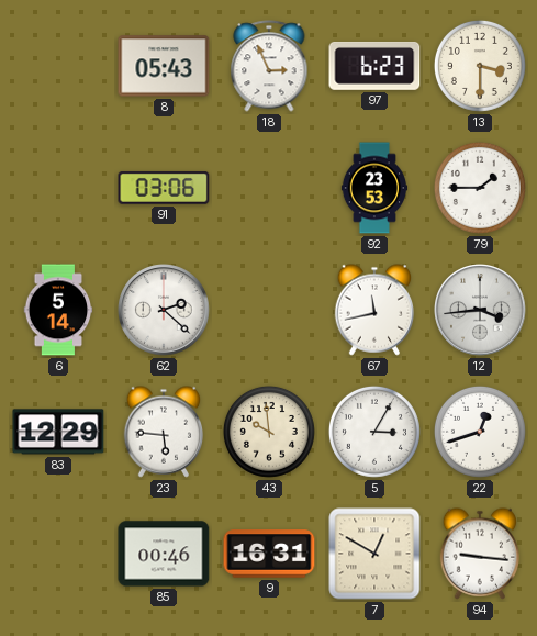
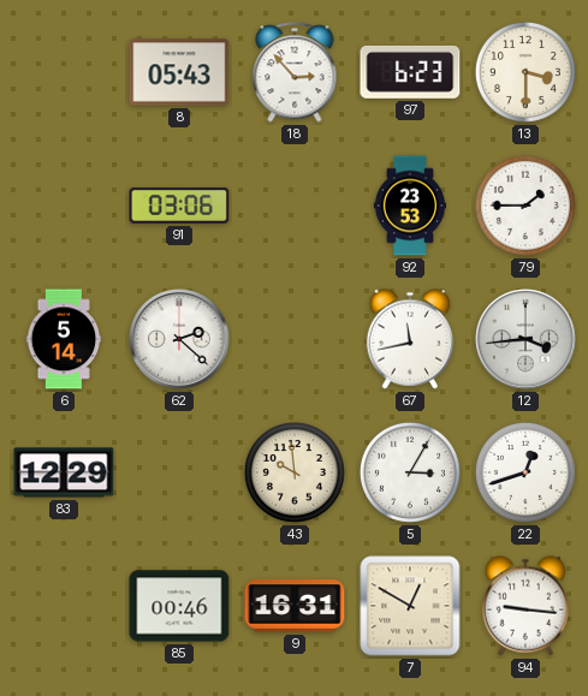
18: 2:56 -> 2:53
23: 5:46 -> none
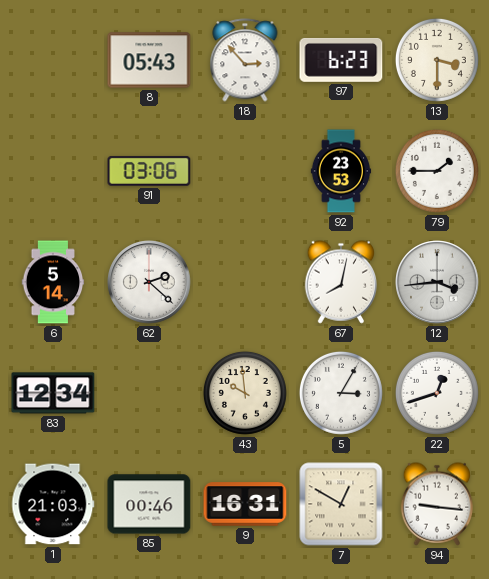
67: 11:43 -> 8:02
83: 12:29 -> 12:34
1: none -> 21:03
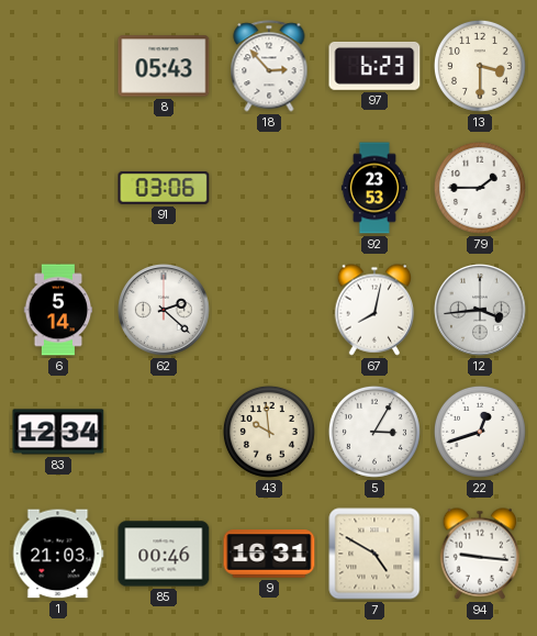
7: 12:50 -> 4:50
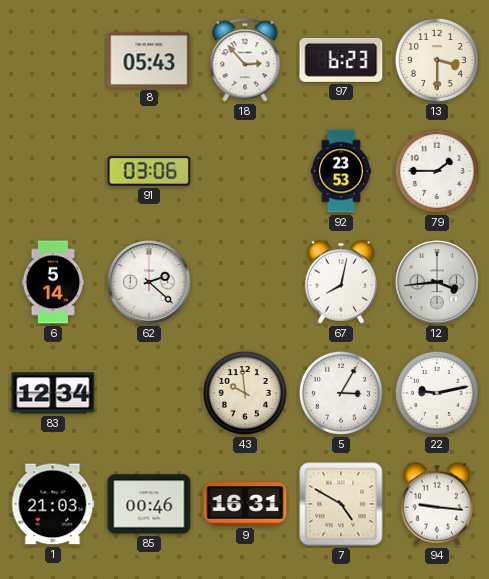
22: 12:42 -> 9:13
